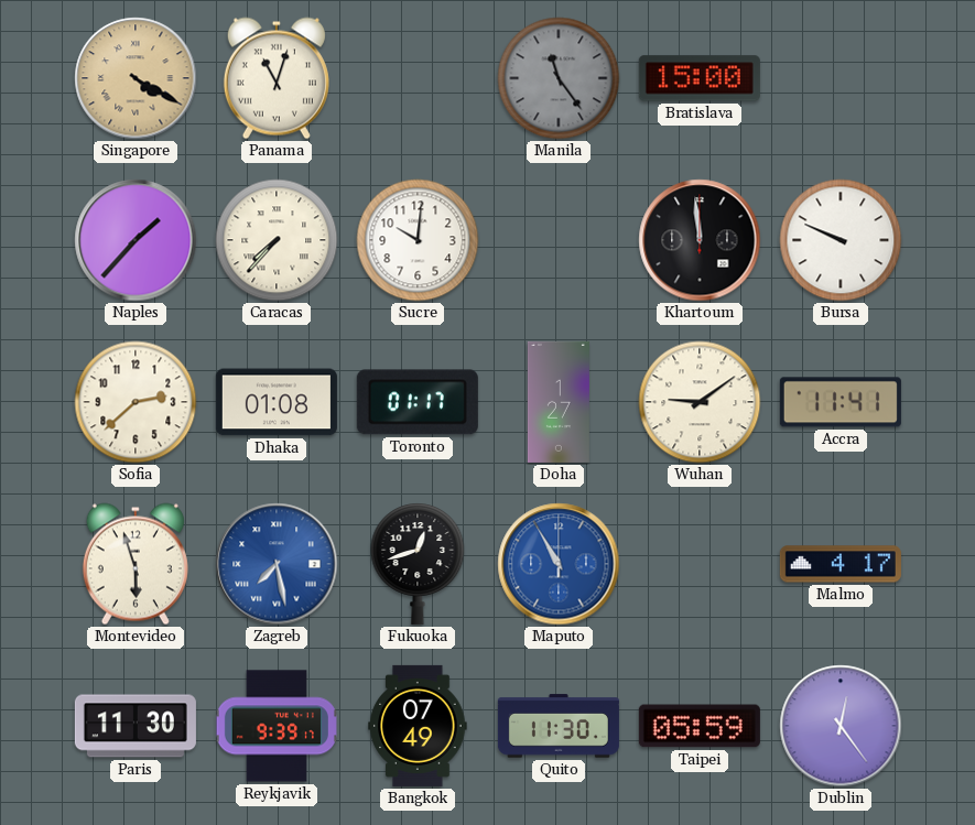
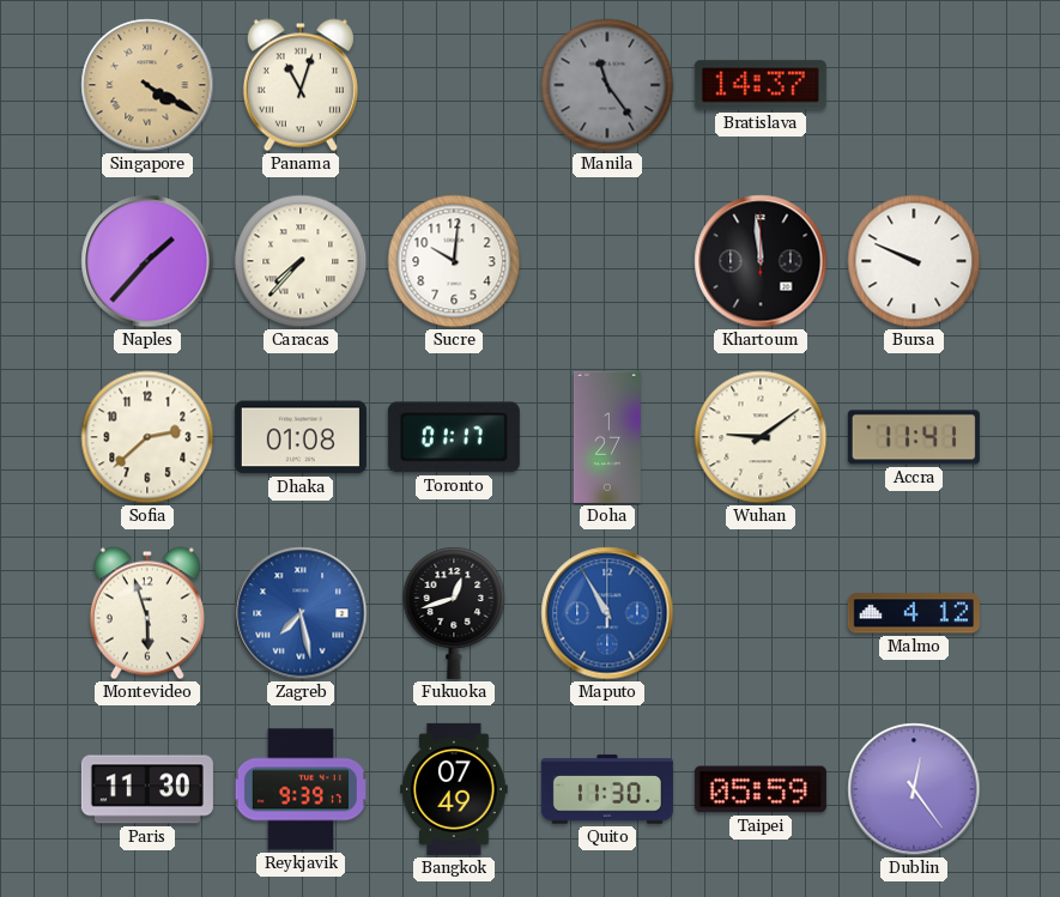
Bratislava: 15:00 -> 14:37
Malmo: 4:17 -> 4:12
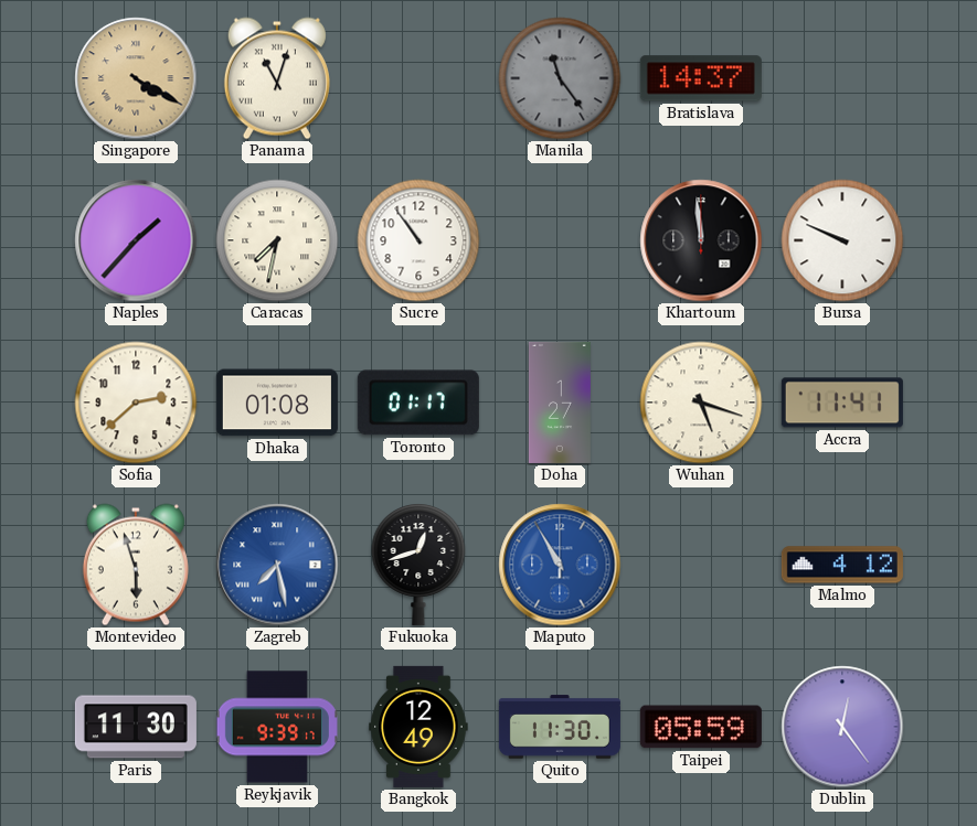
Caracas: 7:37 -> 7:32
Sucre: 10:01 -> 10:54
Wuhan: 9:09 -> 5:18
Bangkok: 07:49 -> 12:49
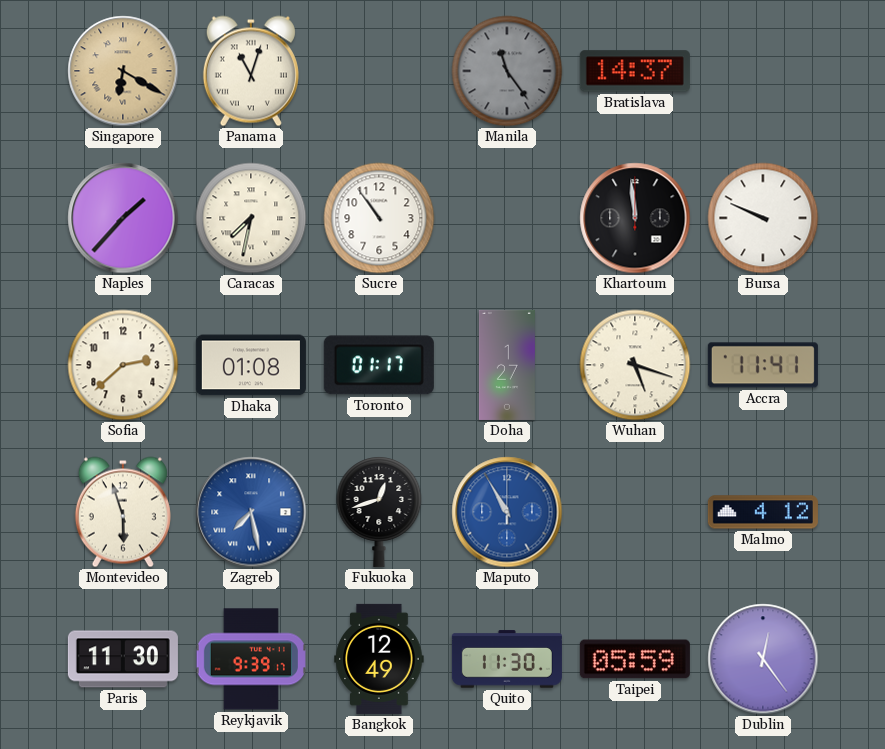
Singapore: 4:20 -> 6:20
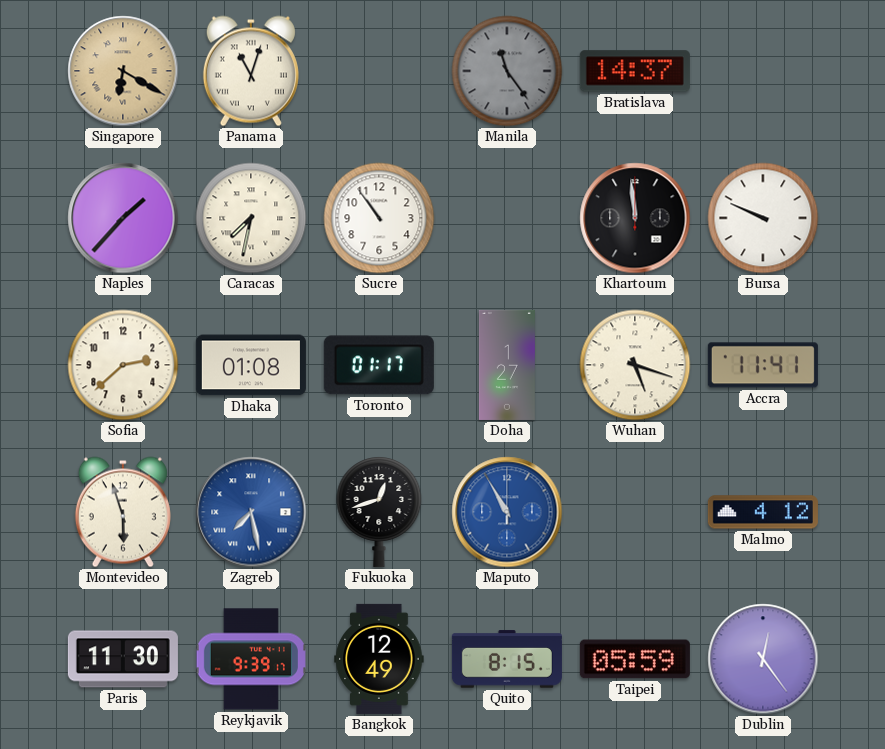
Quito: 11:30 -> 8:15
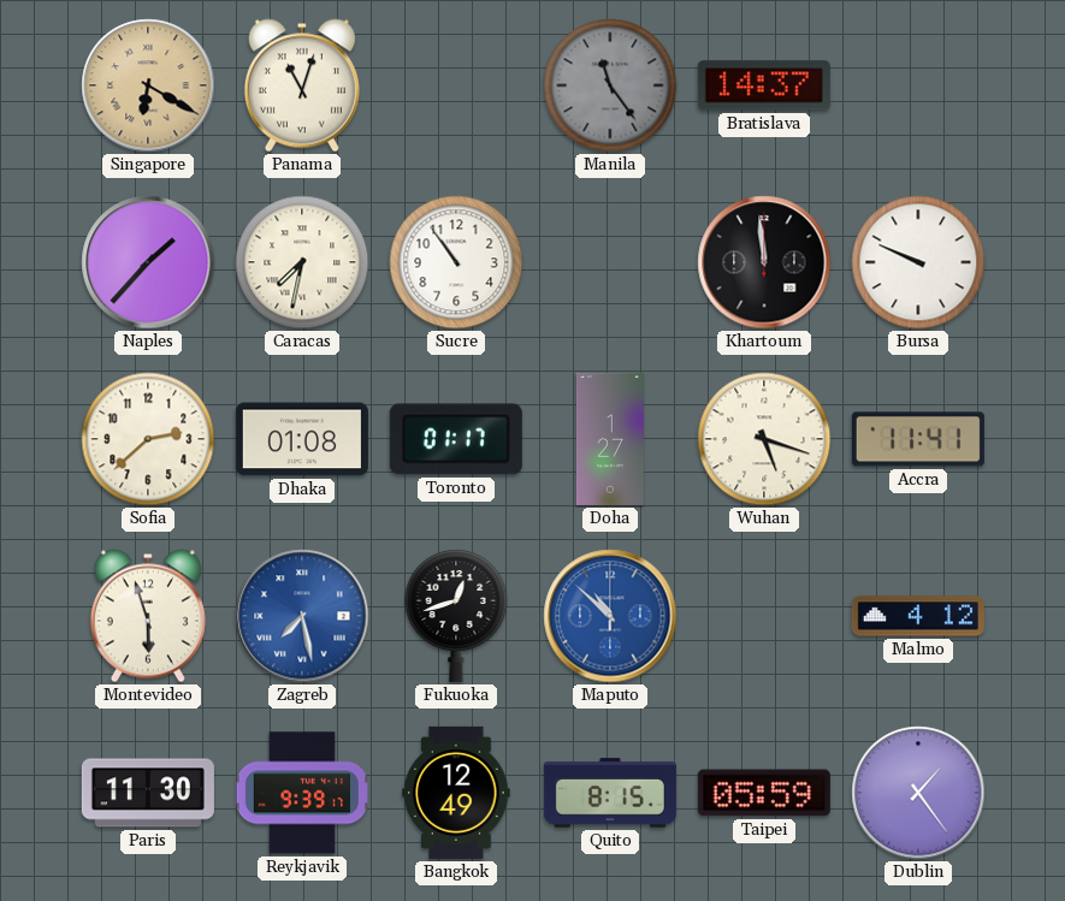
Maputo: 10:55 -> 10:52
Dublin: 12:24 -> 1:24
